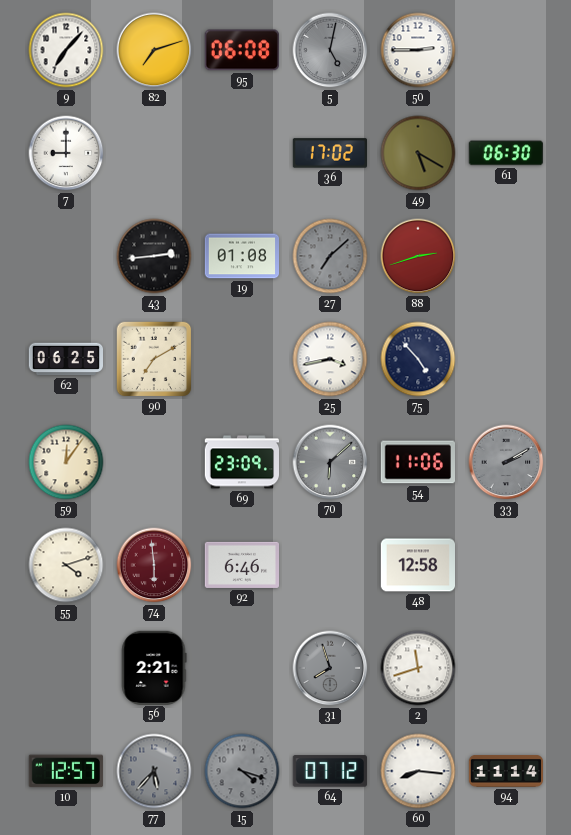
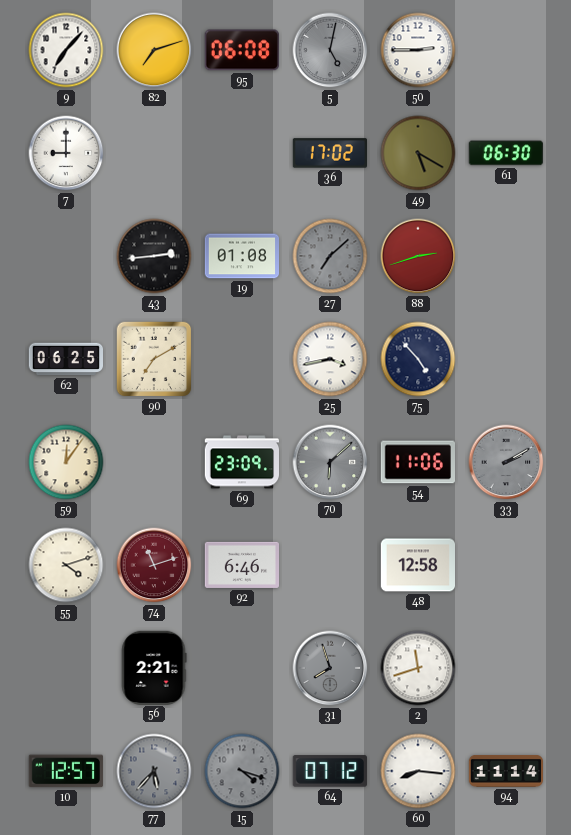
74: 5:59 -> 11:12
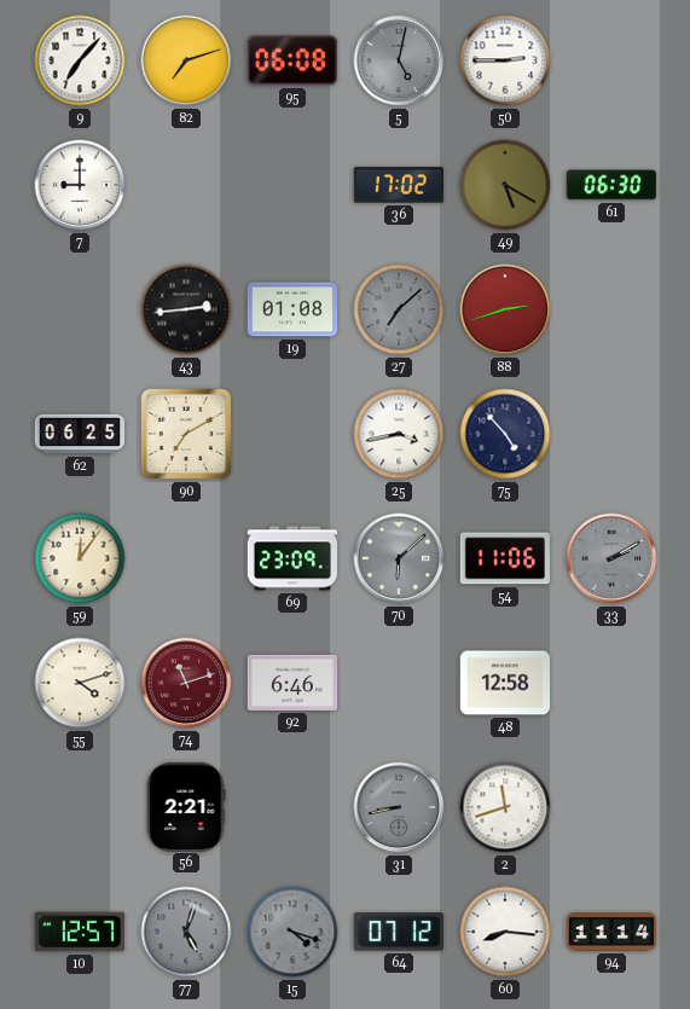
31: 7:57 -> 8:43
77: 5:37 -> 5:03
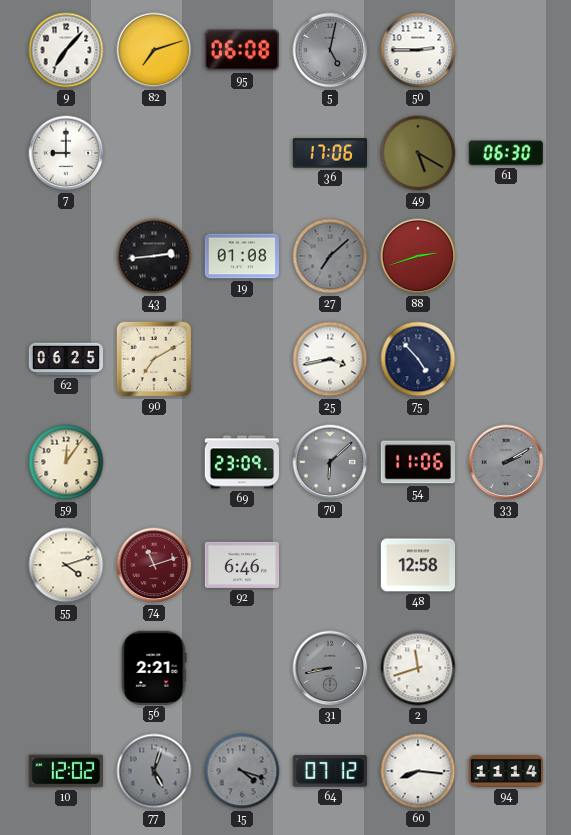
36: 17:02 -> 17:06
10: 12:57 -> 12:02
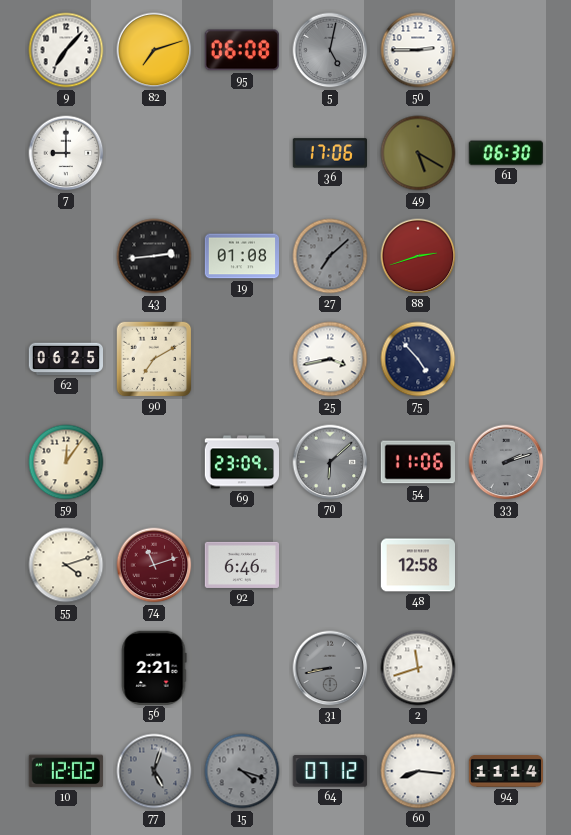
33: 2:10 -> 2:12
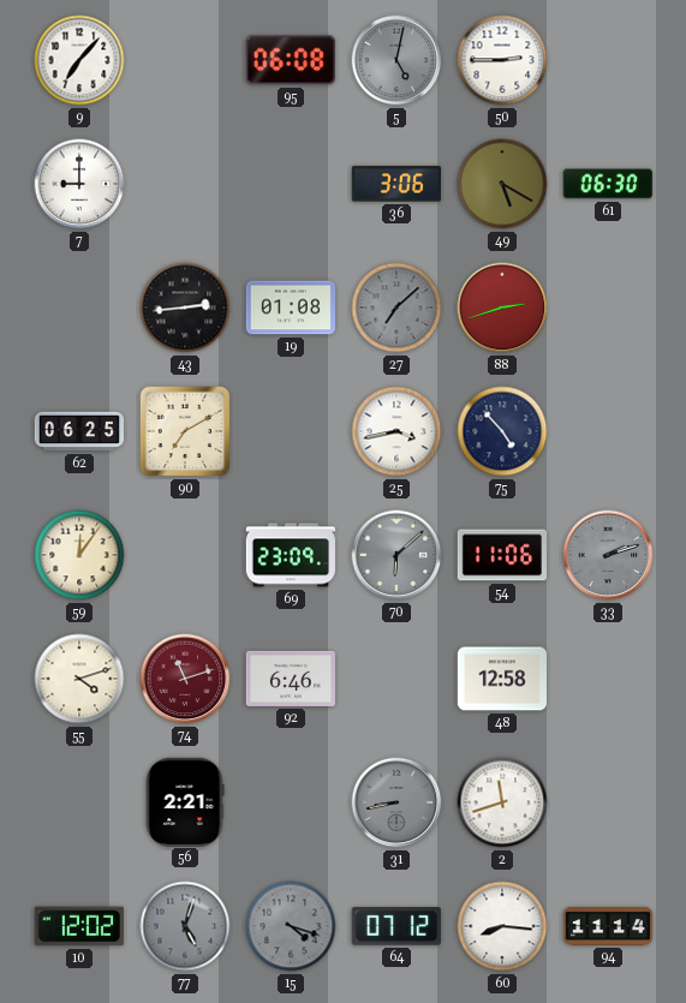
82: 7:12 -> none
36: 17:06 -> 3:06
